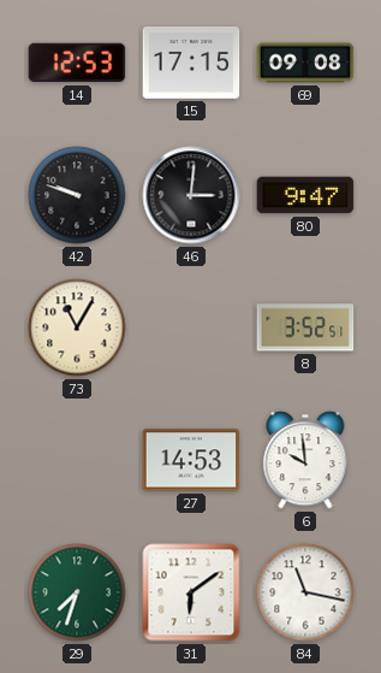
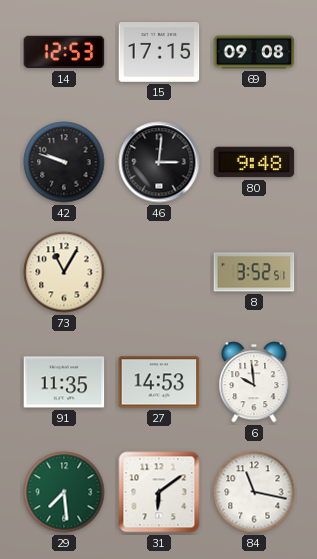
80: 9:47 -> 9:48
91: none -> 11:35
29: 7:33 -> 7:29
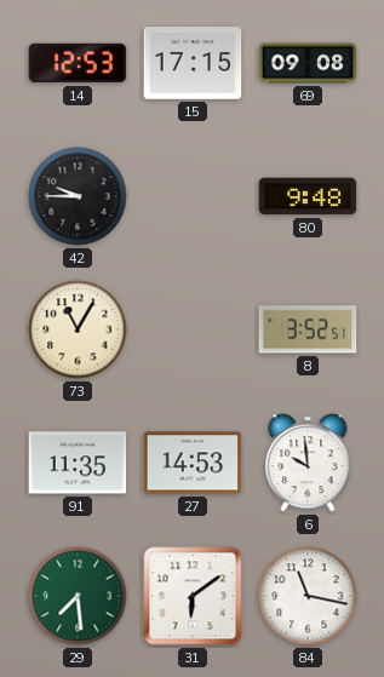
42: 9:48 -> 9:45
46: 3:01 -> none
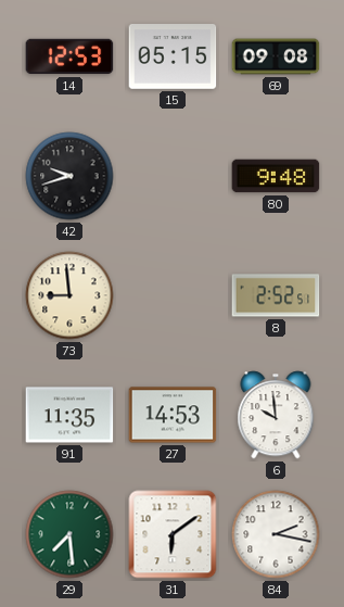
15: 17:15 -> 05:15
42: 9:45 -> 9:42
73: 11:05 -> 8:59
8: 3:52 -> 2:52
84: 11:17 -> 2:17
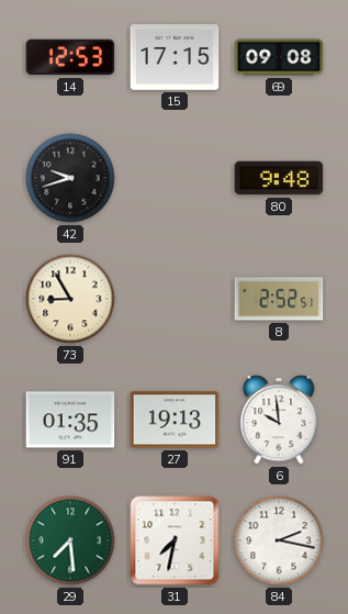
15: 05:15 -> 17:15
73: 8:59 -> 8:55
91: 11:35 -> 01:35
27: 14:53 -> 19:13
31: 6:09 -> 7:32
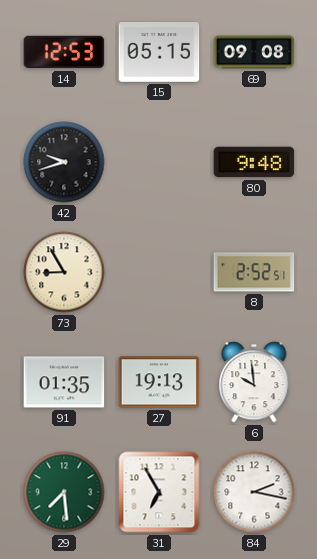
15: 17:15 -> 05:15
31: 7:32 -> 6:55
